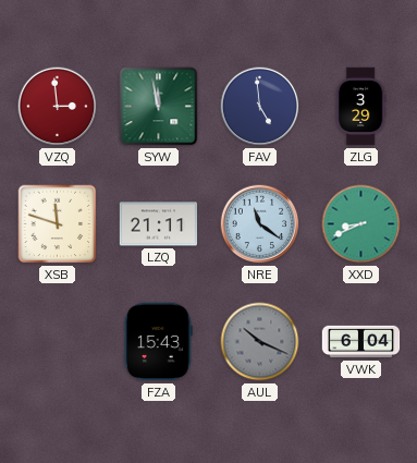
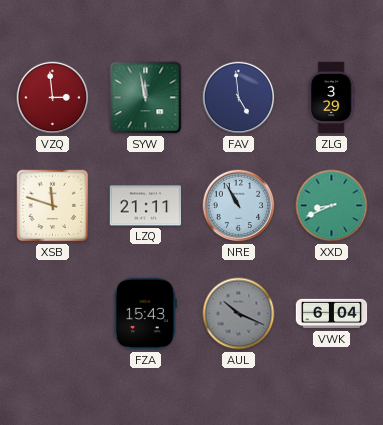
NRE: 11:21 -> 10:55
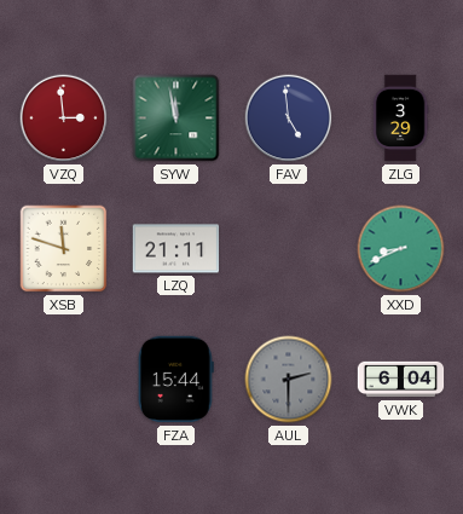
NRE: 10:55 -> none
FZA: 15:43 -> 15:44
AUL: 10:19 -> 2:30
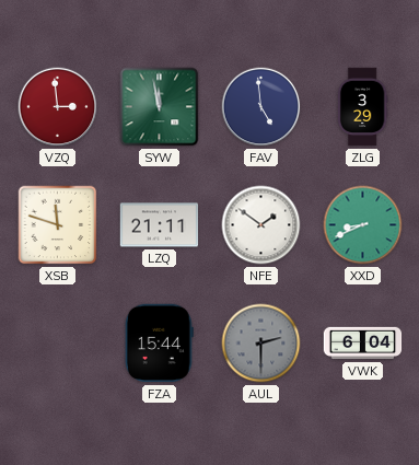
NFE: none -> 1:51
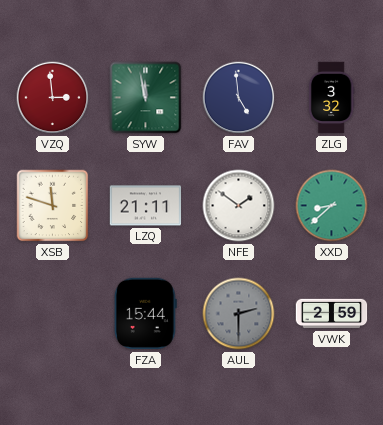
ZLG: 3:29 -> 3:32
XXD: 8:41 -> 8:38
VWK: 6:04 -> 2:59
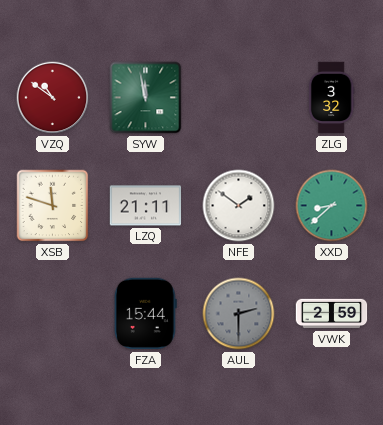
VZQ: 2:59 -> 10:51
FAV: 4:59 -> none
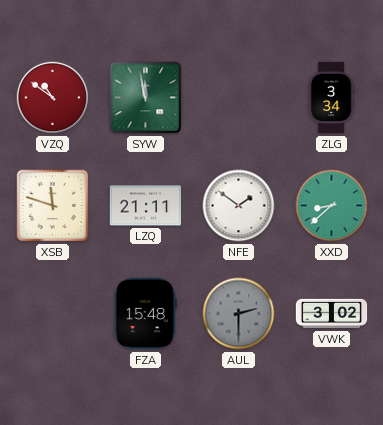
ZLG: 3:32 -> 3:34
FZA: 15:44 -> 15:48
VWK: 2:59 -> 3:02
